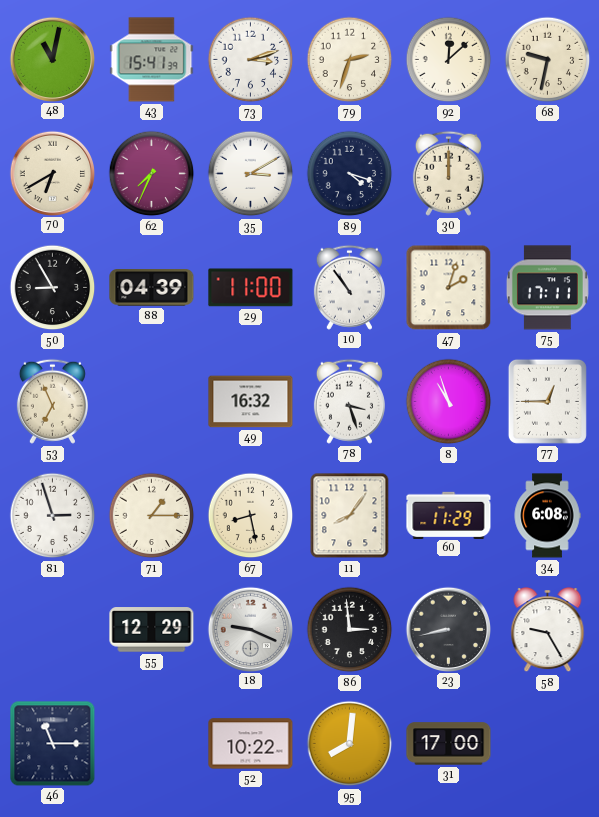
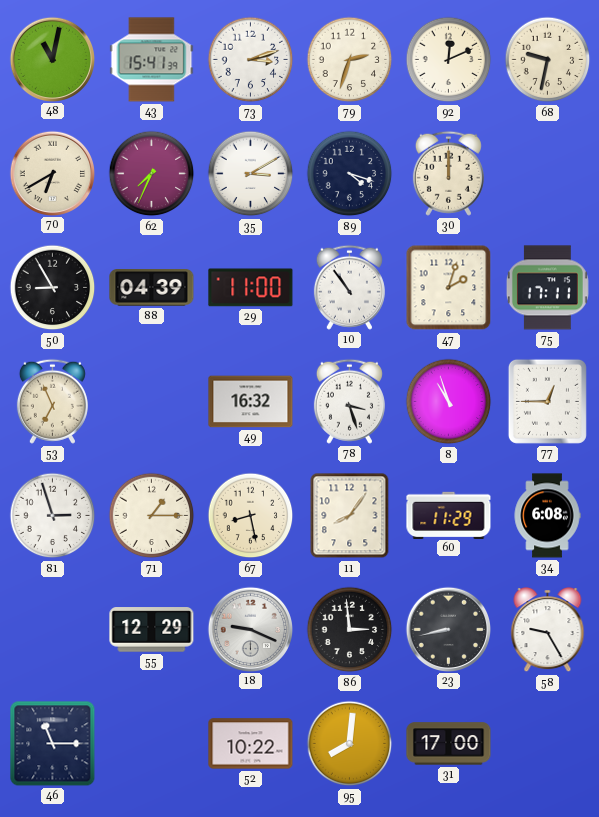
92: 12:08 -> 12:11
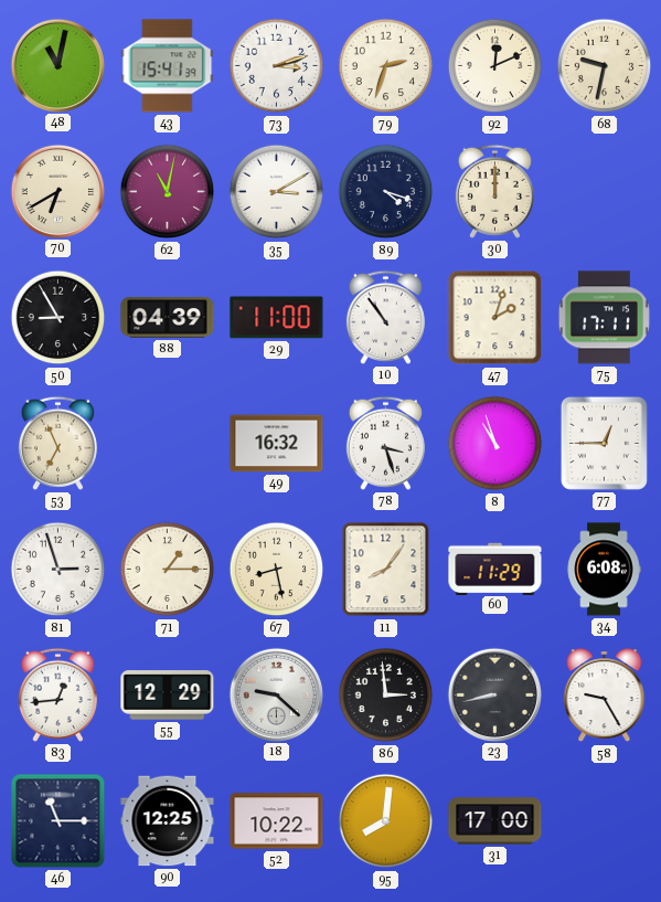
62: 7:34 -> 11:02
83: none -> 12:44
18: 9:19 -> 9:22
90: none -> 12:25
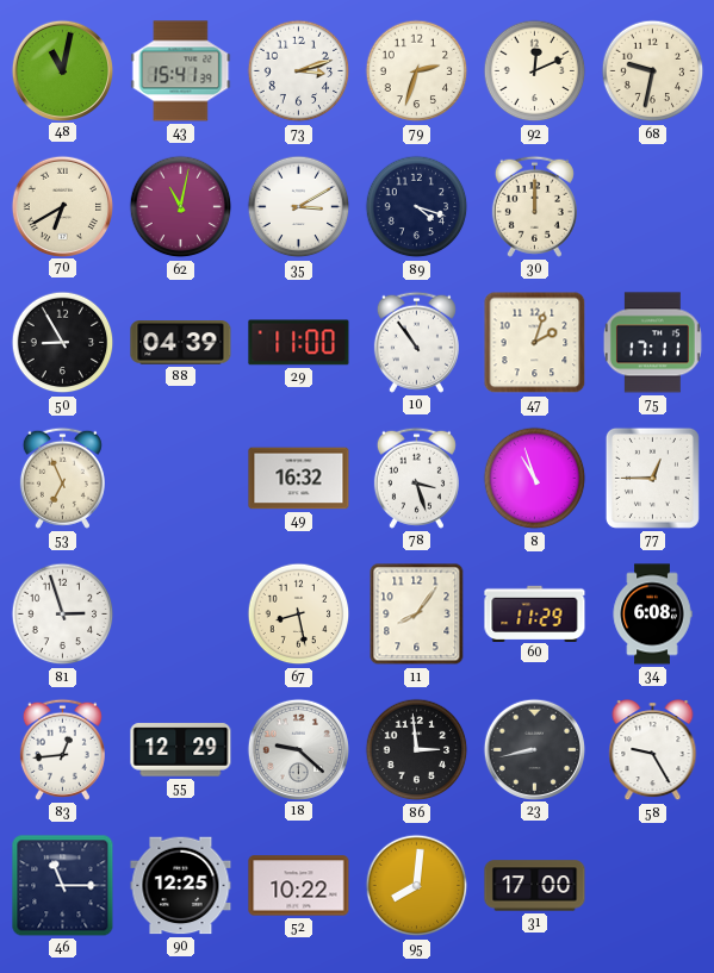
71: 1:15 -> none
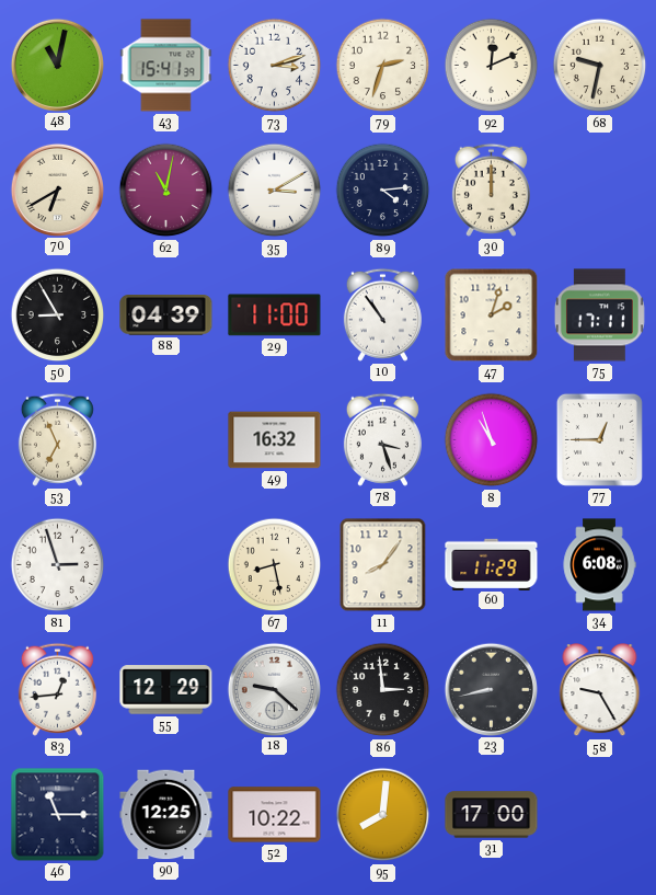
89: 4:18 -> 4:14
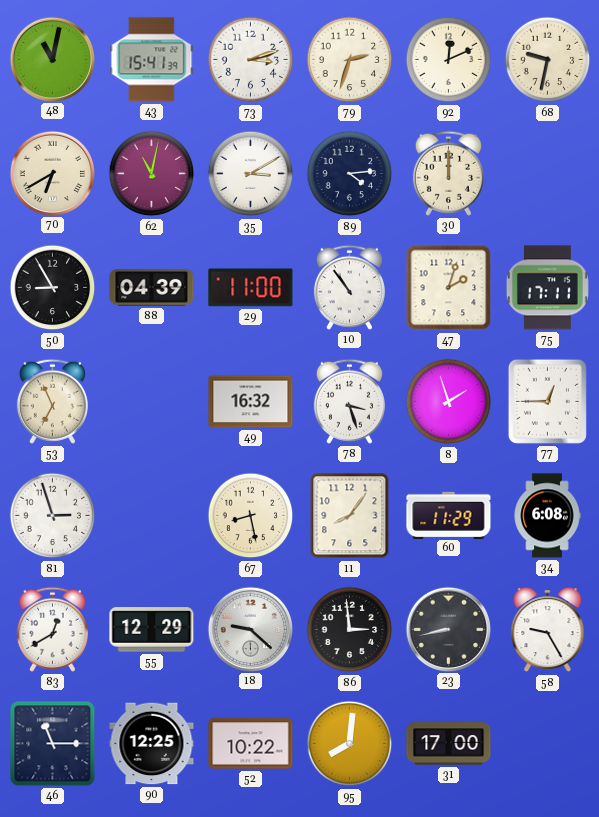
8: 10:57 -> 1:57
83: 12:44 -> 12:40
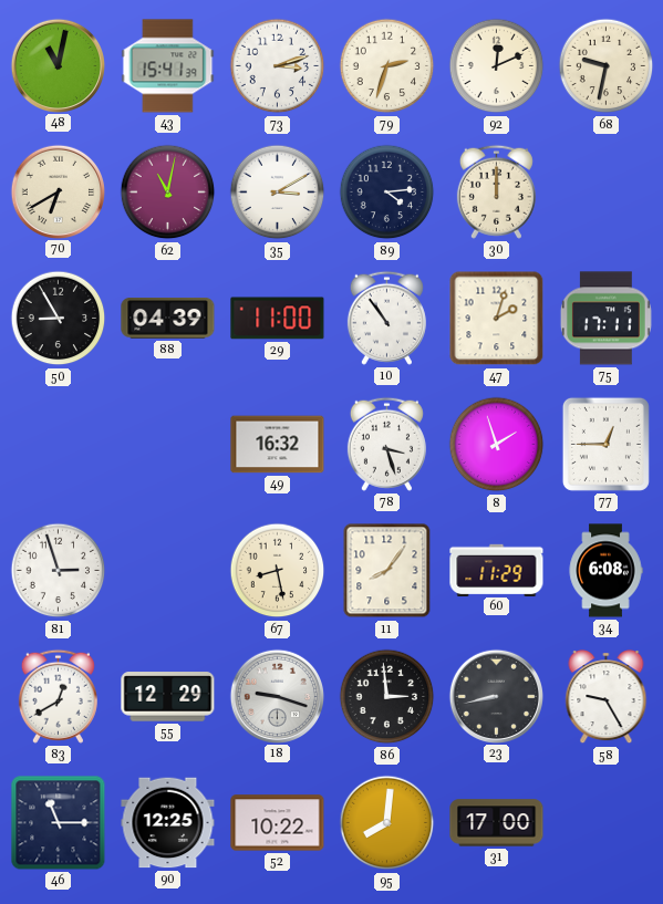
53: 6:56 -> none
18: 9:22 -> 9:18
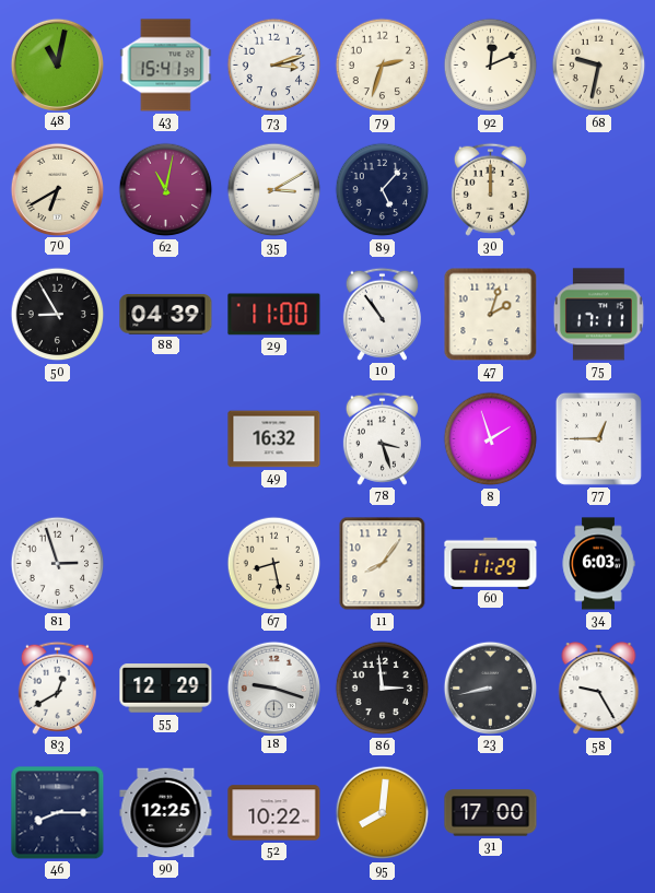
89: 4:14 -> 5:07
34: 6:08 -> 6:03
46: 11:15 -> 8:15
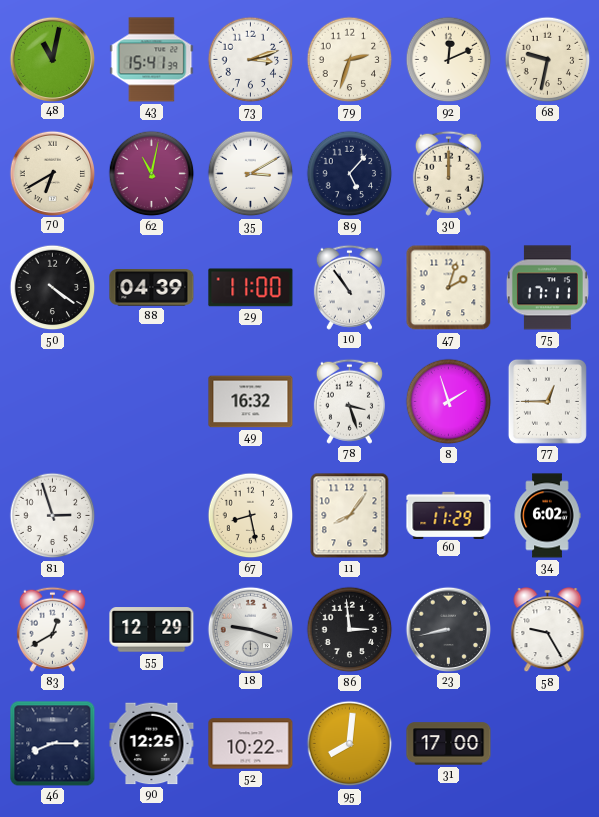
50: 8:55 -> 4:21
34: 6:03 -> 6:02
